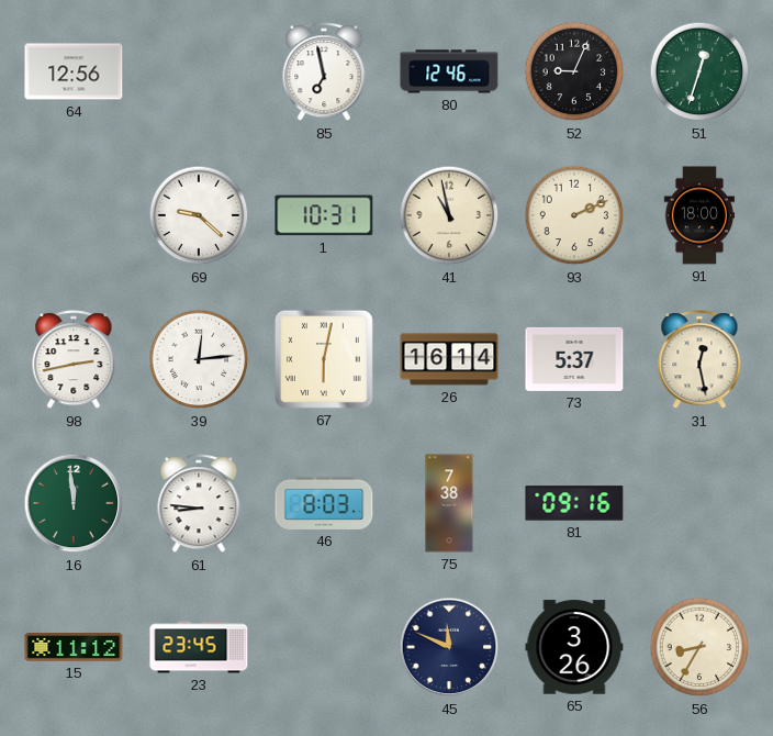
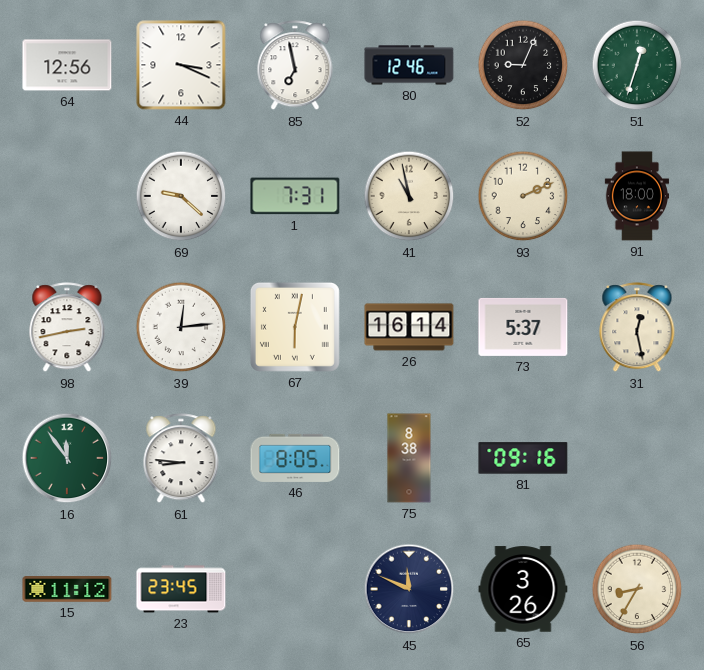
44: none -> 3:19
1: 10:31 -> 7:31
16: 11:59 -> 11:54
46: 8:03 -> 8:05
75: 7:38 -> 8:38
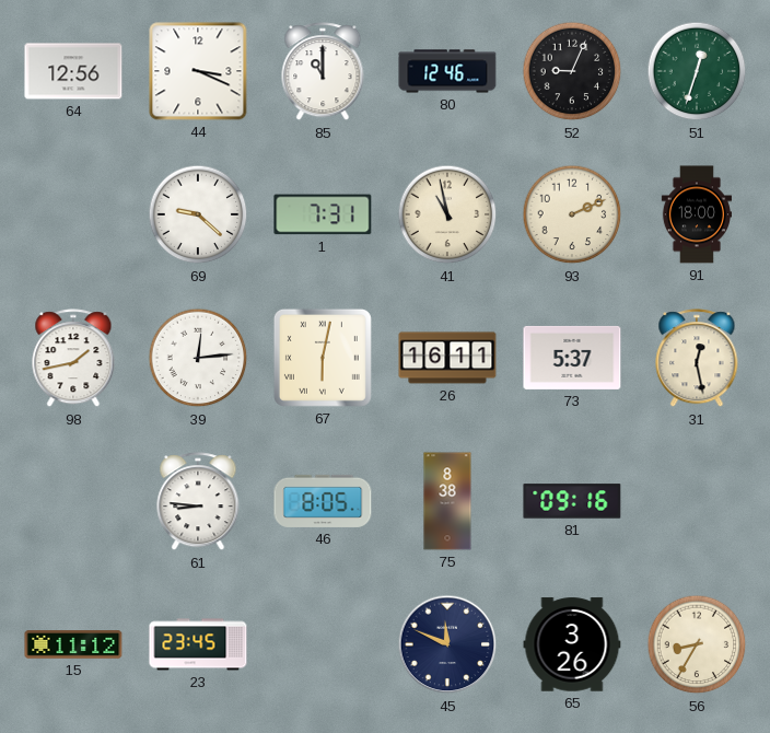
85: 6:58 -> 11:00
98: 2:43 -> 1:43
26: 16:14 -> 16:11
16: 11:54 -> none
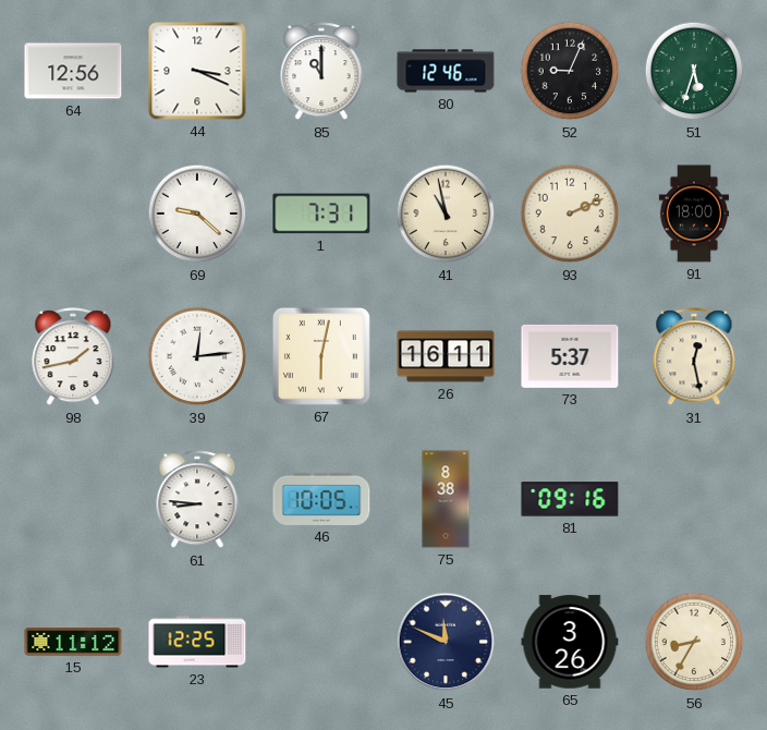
51: 12:33 -> 5:33
46: 8:05 -> 10:05
23: 23:45 -> 12:25
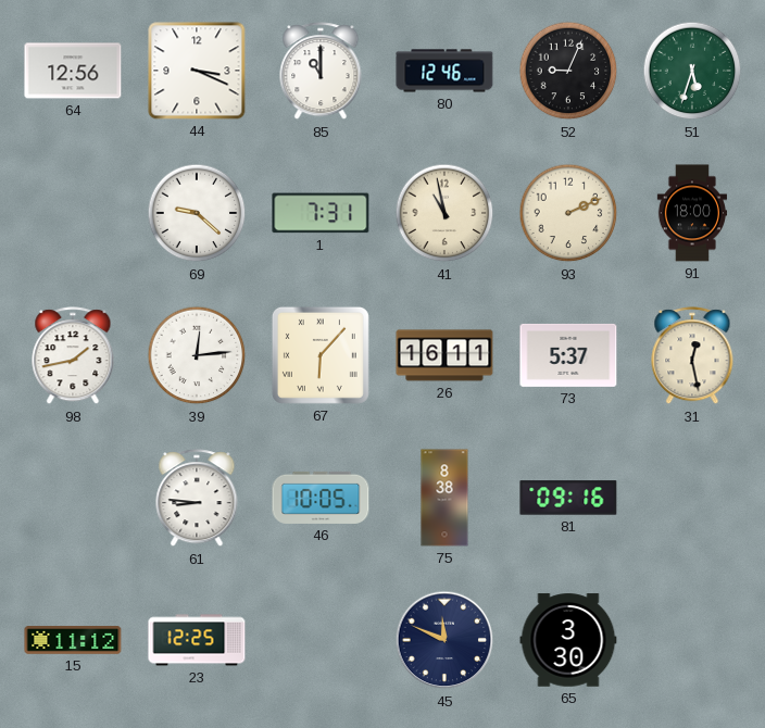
67: 6:02 -> 6:07
65: 3:26 -> 3:30
56: 8:35 -> none
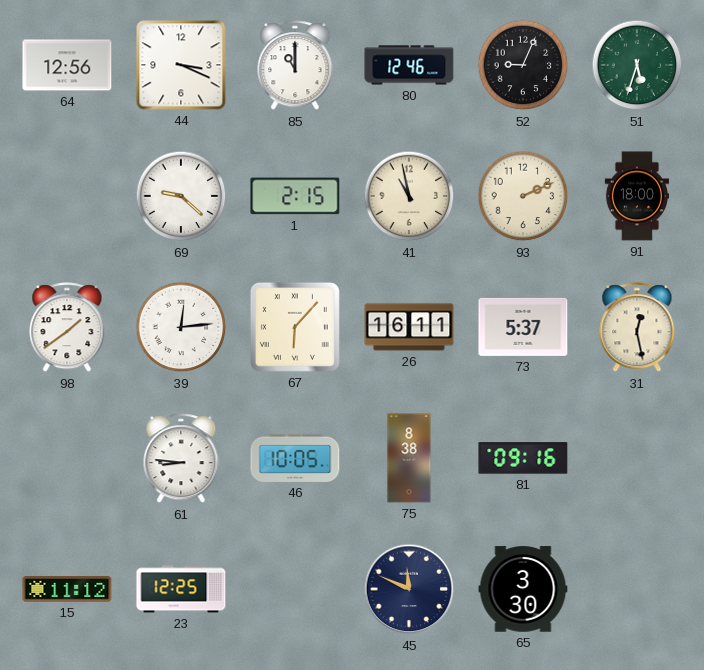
1: 7:31 -> 2:15
98: 1:43 -> 1:39
